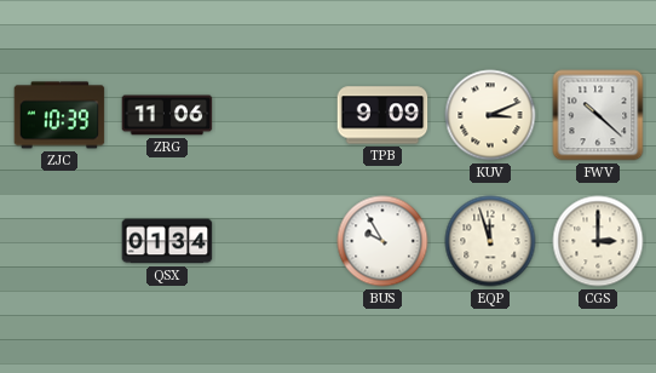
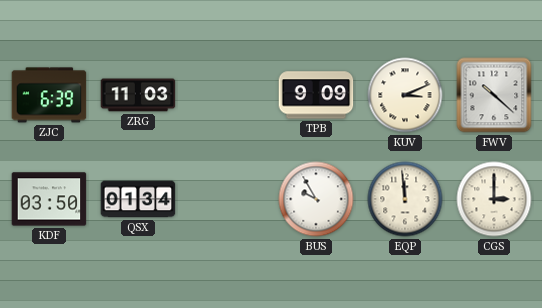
ZJC: 10:39 -> 6:39
ZRG: 11:06 -> 11:03
KDF: none -> 03:50
EQP: 11:57 -> 11:59
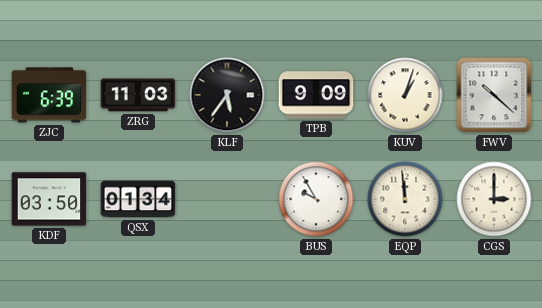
KLF: none -> 5:36
KUV: 3:11 -> 1:03
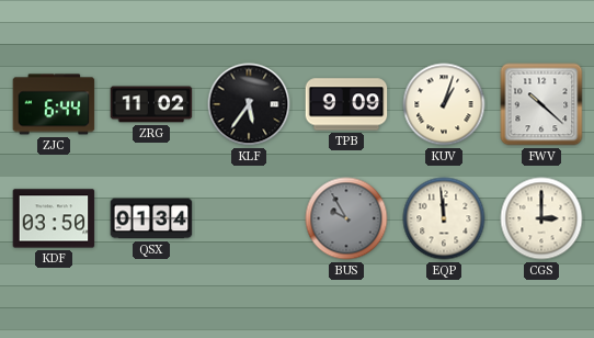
ZJC: 6:39 -> 6:44
ZRG: 11:03 -> 11:02
BUS dial: white -> grey
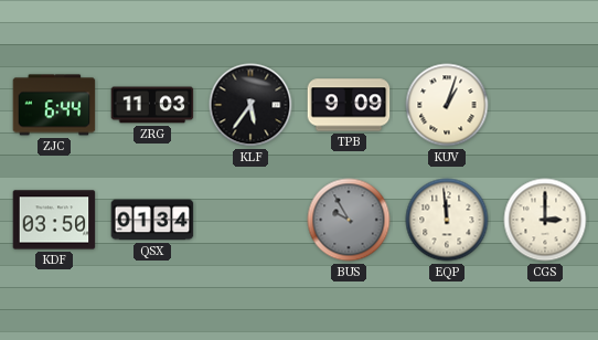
ZRG: 11:02 -> 11:03
FWV: 10:22 -> none
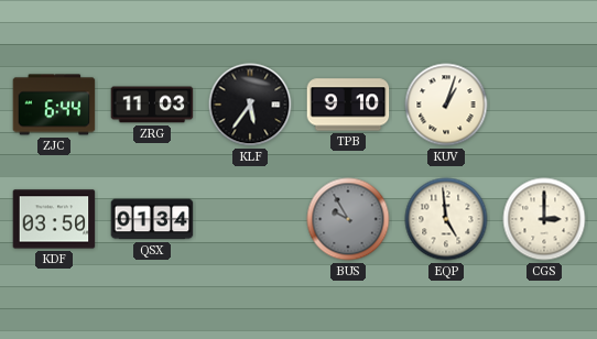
TPB: 9:09 -> 9:10
EQP: 11:59 -> 4:59
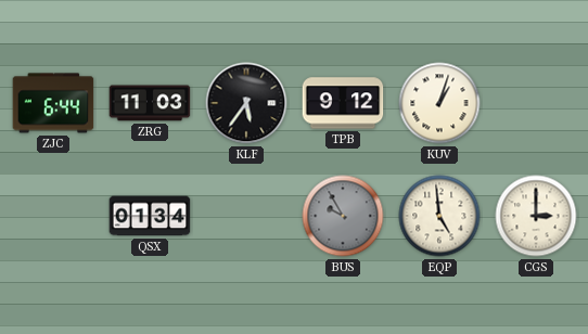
TPB: 9:10 -> 9:12
KDF: 03:50 -> none
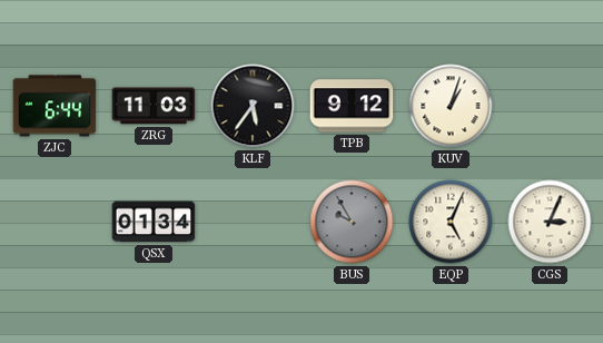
EQP: 4:59 -> 5:04
CGS: 3:00 -> 3:04
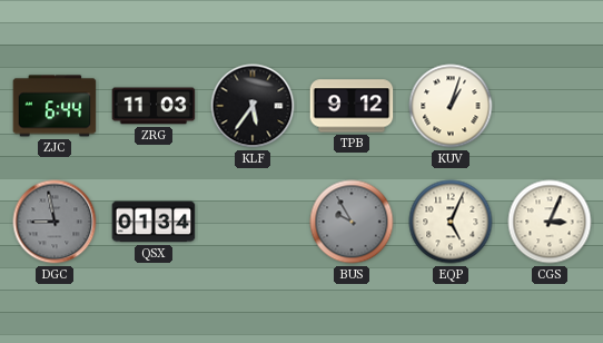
DGC: none -> 8:58
